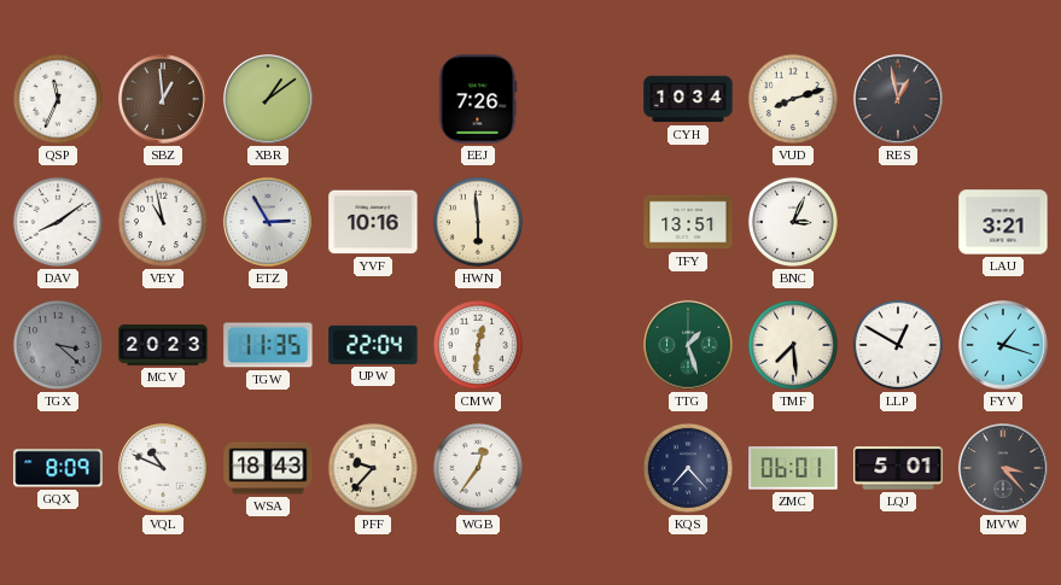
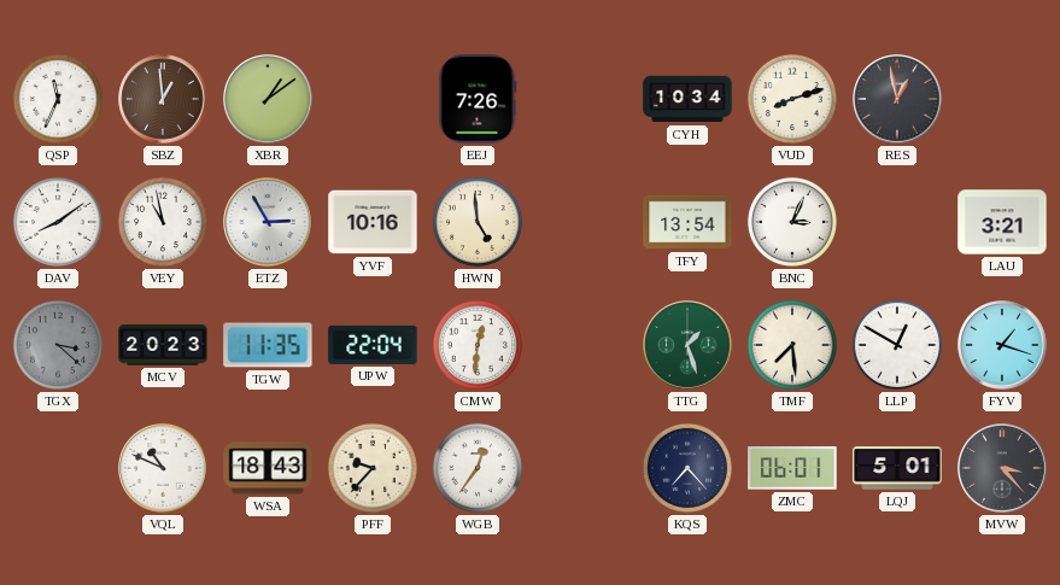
HWN: 5:59 -> 4:59
TFY: 13:51 -> 13:54
GQX: 8:09 -> none
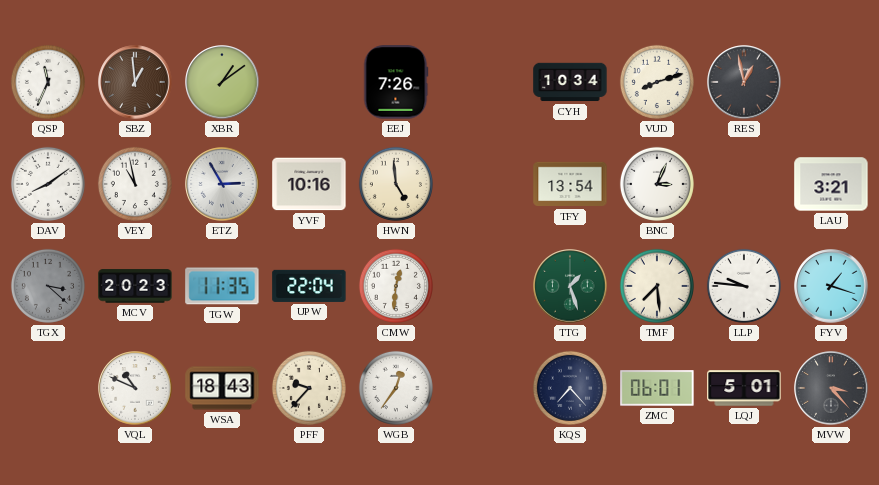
LLP: 12:50 -> 9:46
